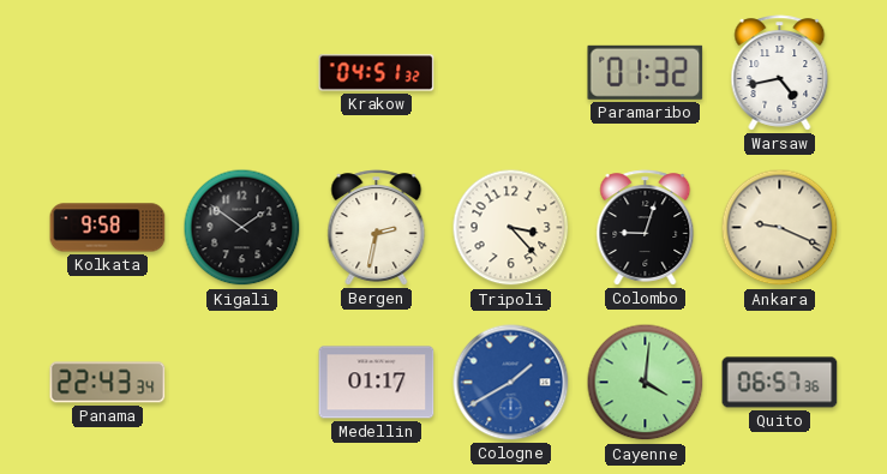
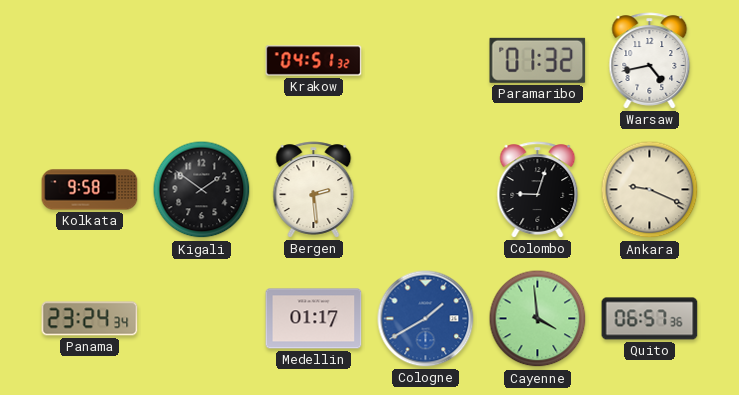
Bergen: 2:32 -> 2:29
Tripoli: 3:23 -> none
Panama: 22:43 -> 23:24
Cayenne: 4:01 -> 3:59
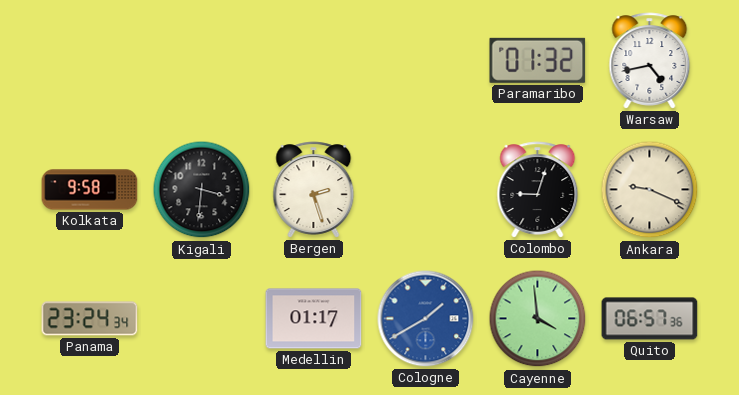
Krakow: 04:51 -> none
Kigali: 1:51 -> 3:31
Bergen: 2:29 -> 2:27
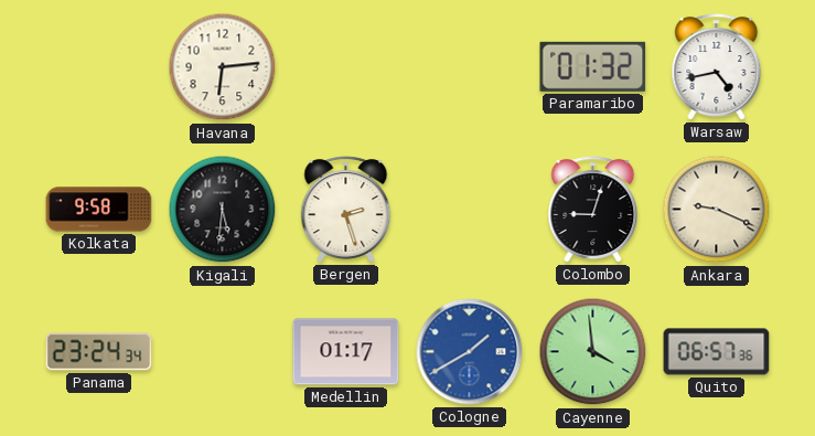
Havana: none -> 6:14
Kigali: 3:31 -> 5:31
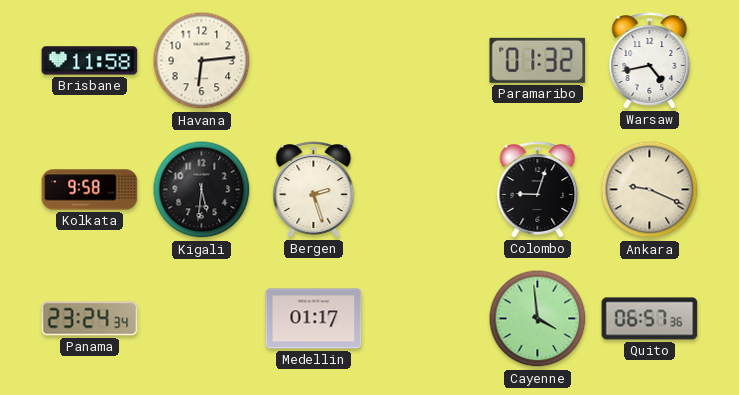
Brisbane: none -> 11:58
Cologne: 1:40 -> none
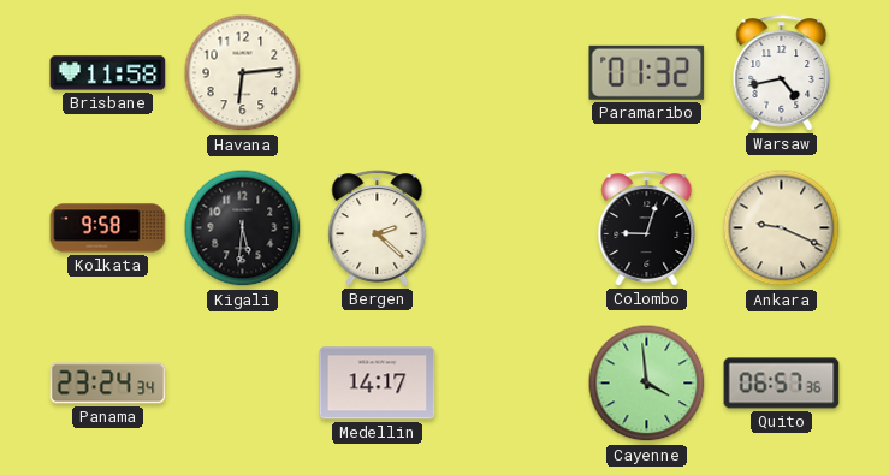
Bergen: 2:27 -> 2:22
Medellin: 01:17 -> 14:17
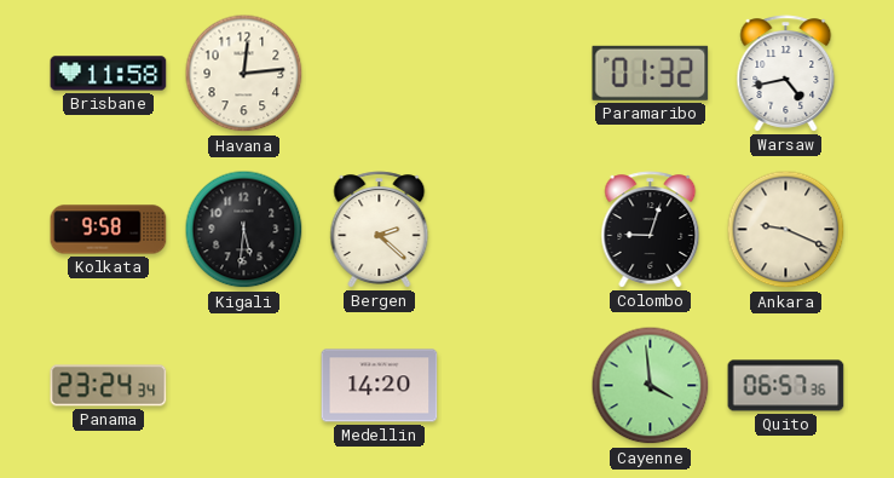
Havana: 6:14 -> 12:14
Medellin: 14:17 -> 14:20
